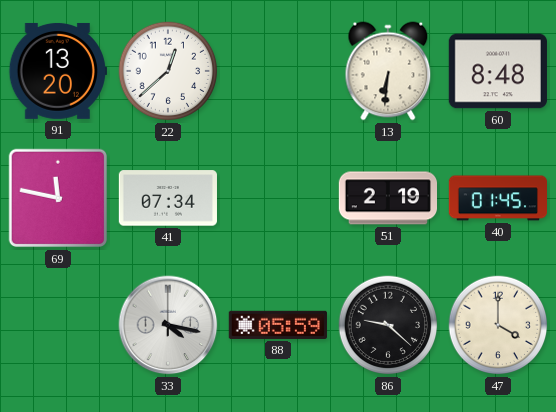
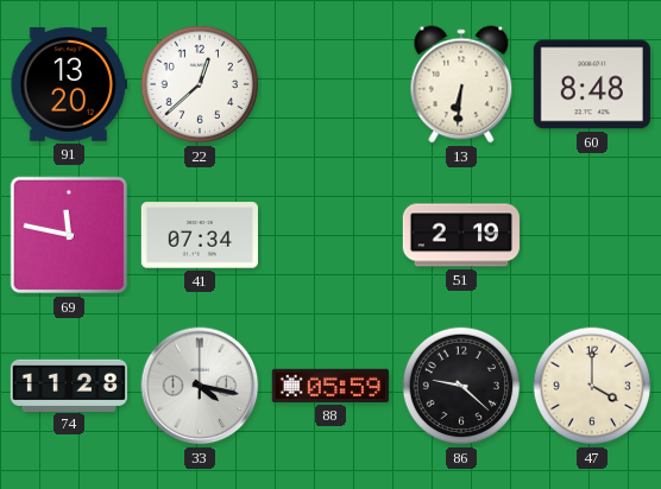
40: 01:45 -> none
74: none -> 11:28
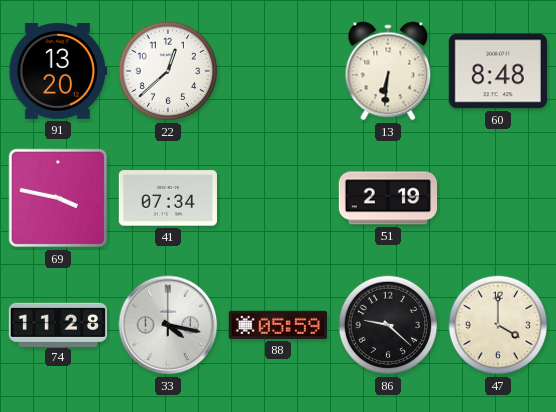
69: 11:47 -> 3:47
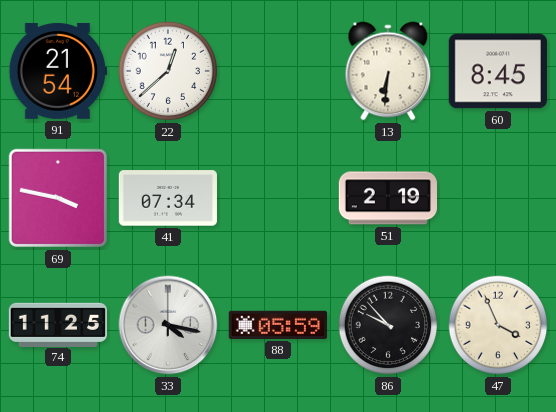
91: 13:20 -> 21:54
60: 8:48 -> 8:45
74: 11:28 -> 11:25
86: 9:22 -> 9:53
47: 4:00 -> 3:56
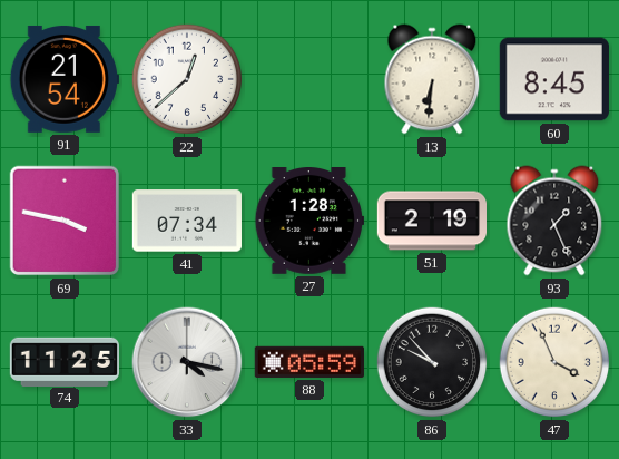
27: none -> 1:28
93: none -> 1:26
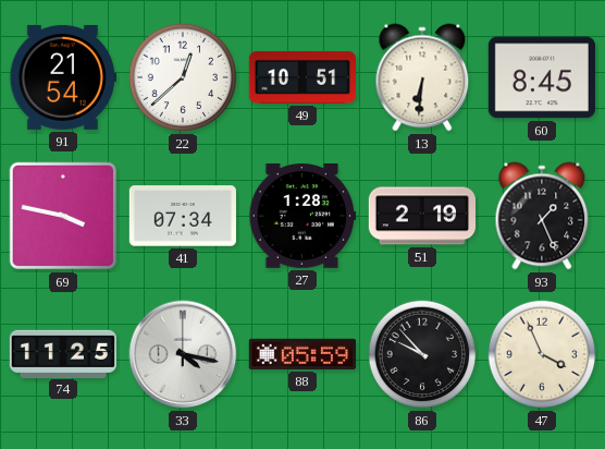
49: none -> 10:51
